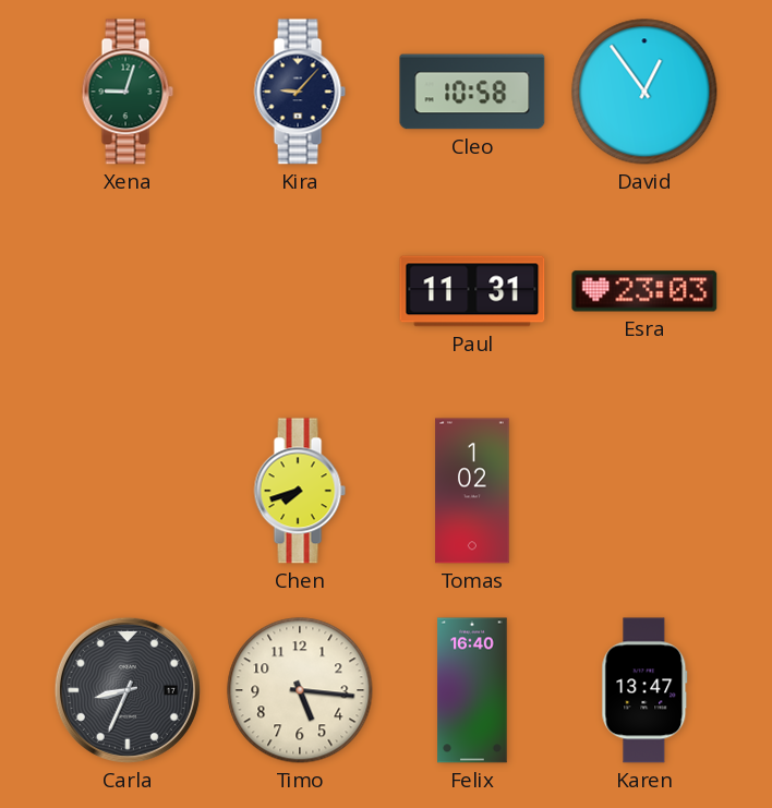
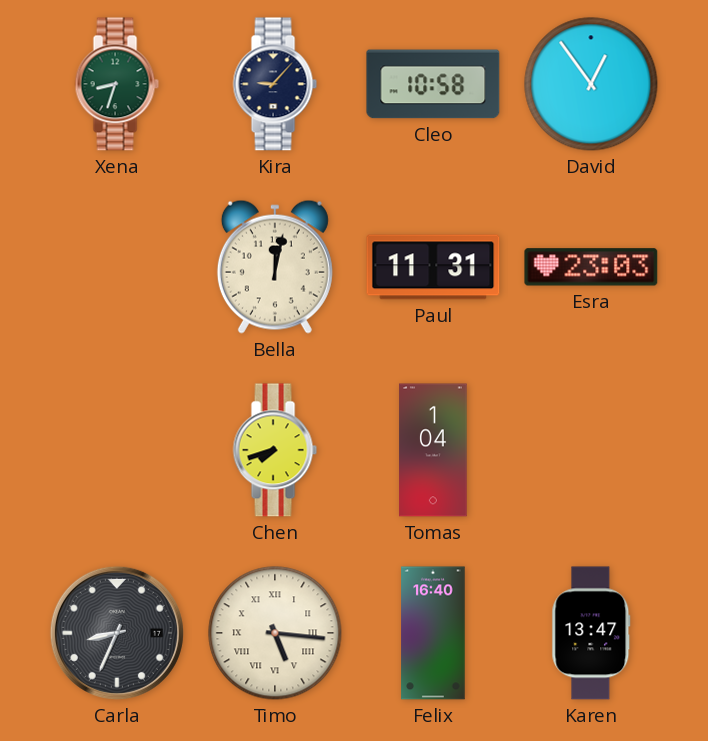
Xena: 9:03 -> 8:33
Bella: none -> 12:02
Tomas: 1:02 -> 1:04
Timo numerals: Arabic -> Roman
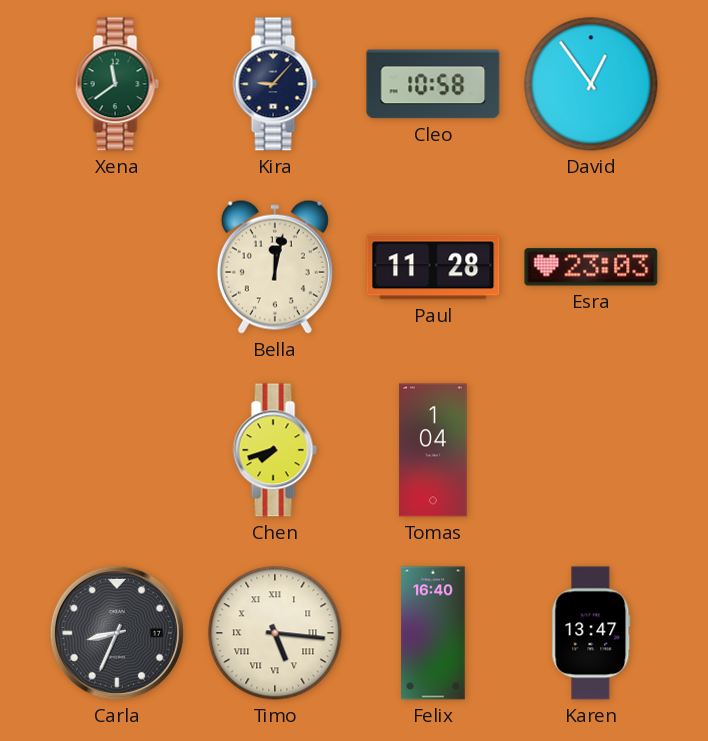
Xena: 8:33 -> 11:39
Paul: 11:31 -> 11:28
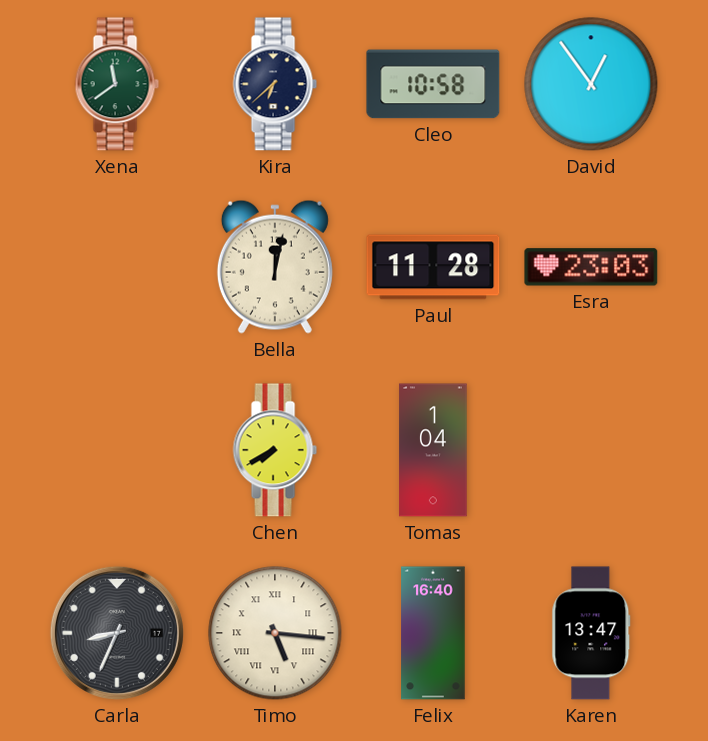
Kira: 9:07 -> 6:38
Chen: 7:42 -> 7:40
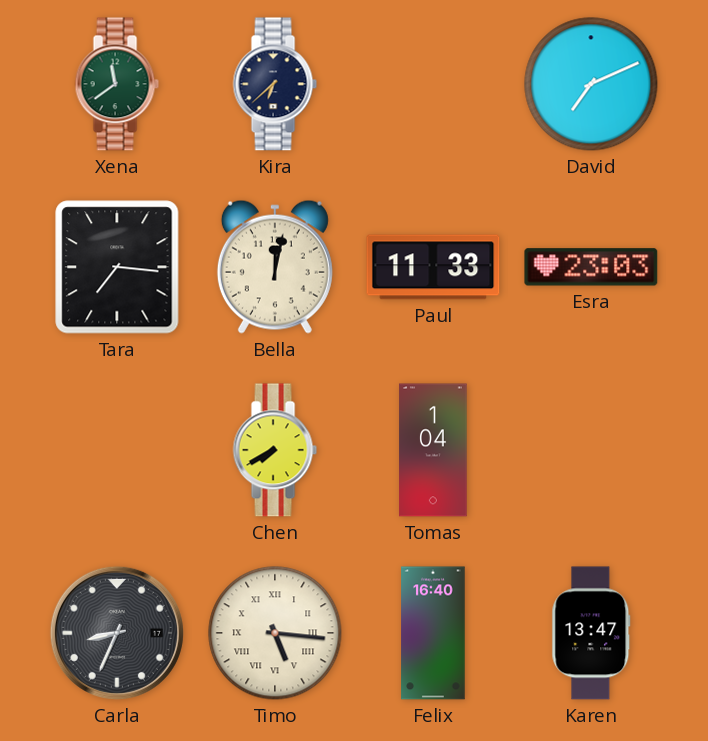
Cleo: 10:58 -> none
David: 12:54 -> 7:11
Tara: none -> 7:16
Paul: 11:28 -> 11:33
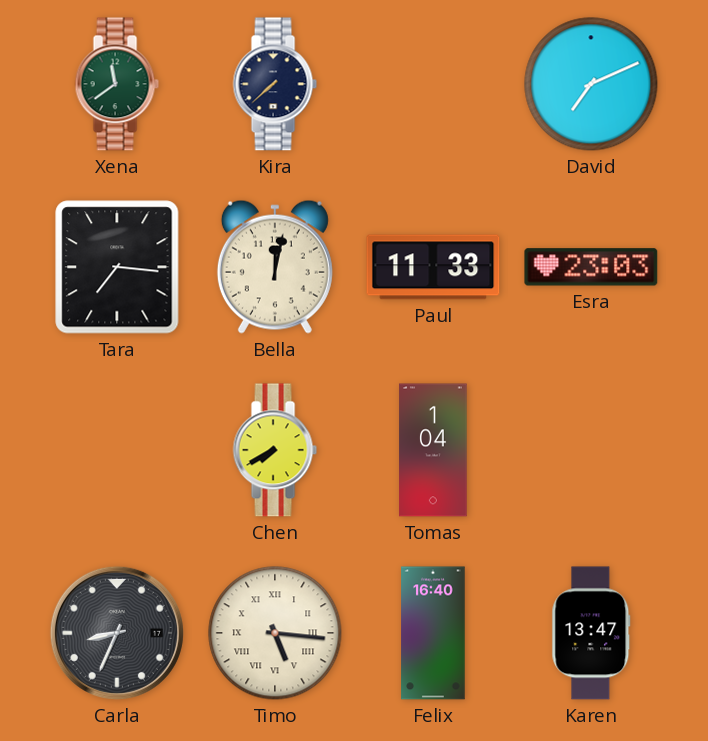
Kira: 6:38 -> 7:38
